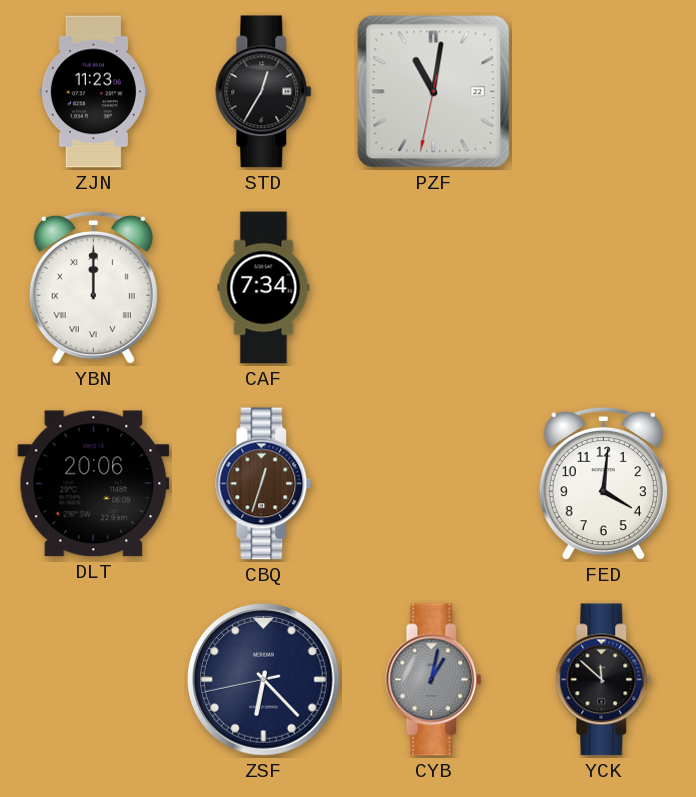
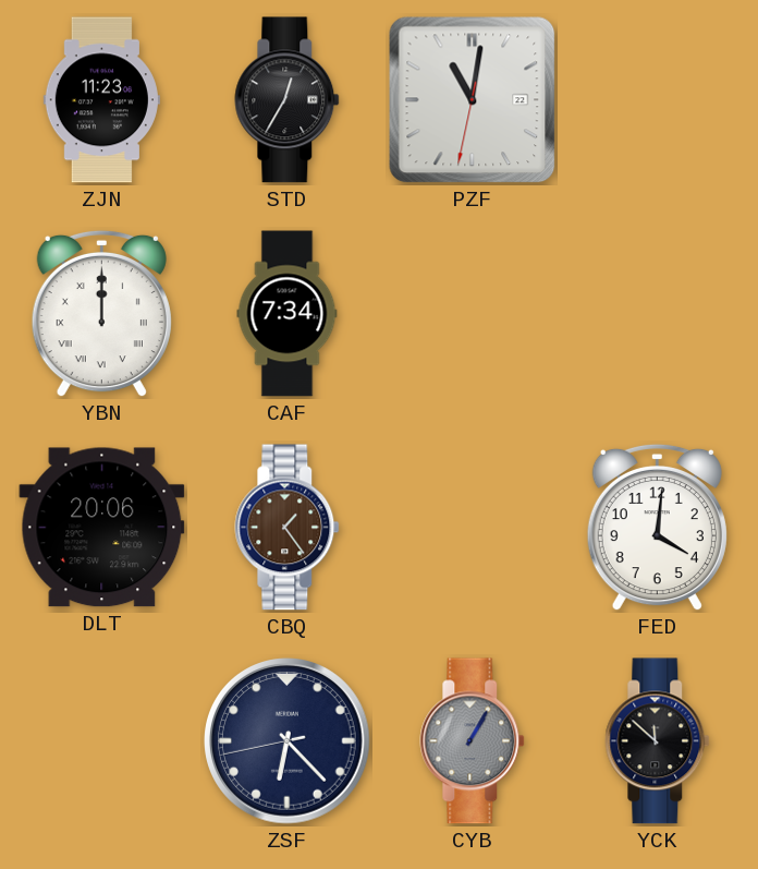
CBQ: 12:33 -> 1:24
CYB: 1:02 -> 1:05
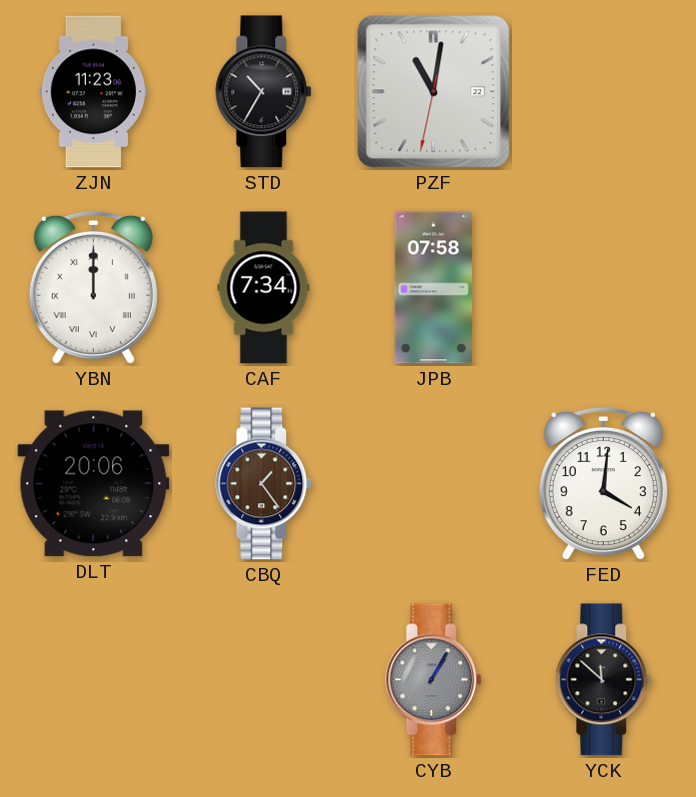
STD: 12:35 -> 10:35
JPB: none -> 07:58
ZSF: 6:22 -> none
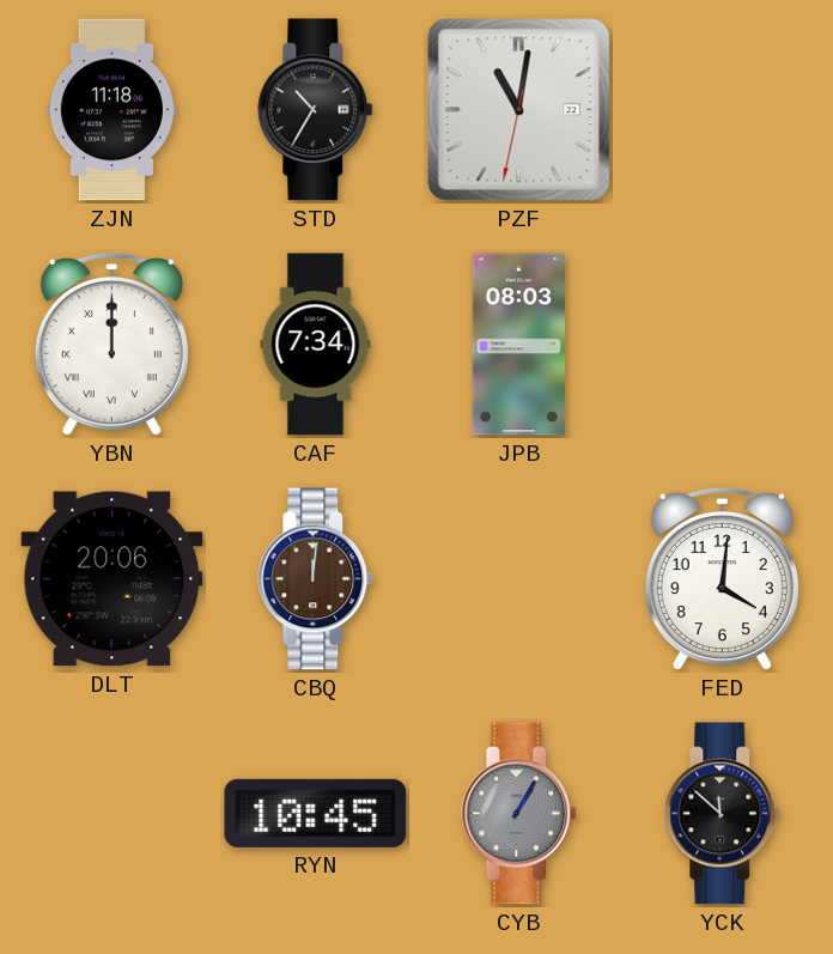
ZJN: 11:23 -> 11:18
JPB: 07:58 -> 08:03
CBQ: 1:24 -> 12:01
RYN: none -> 10:45
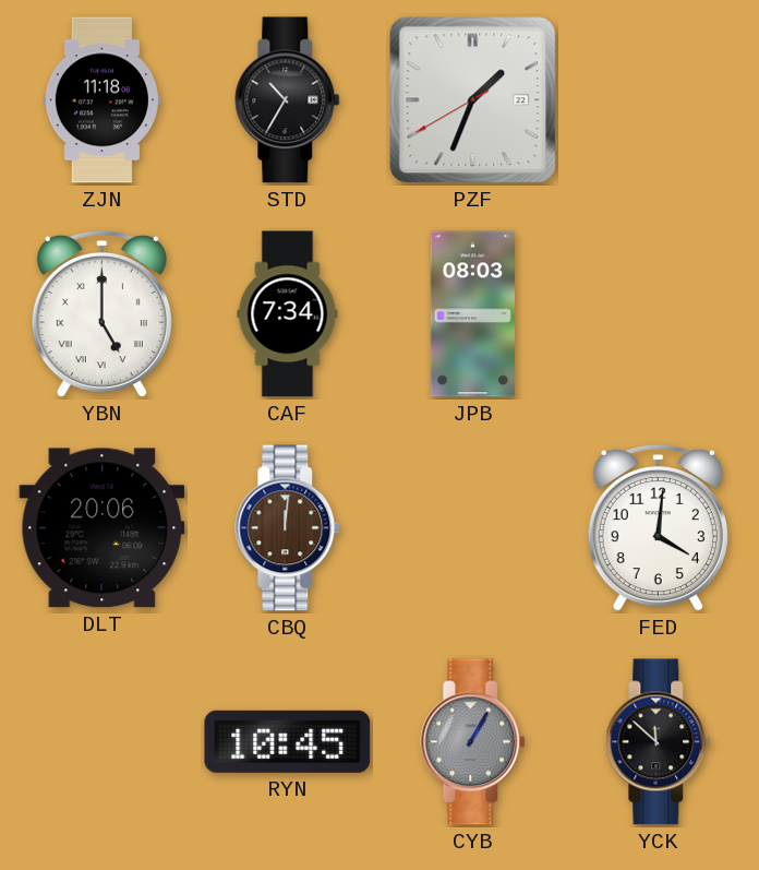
PZF: 11:01 -> 1:33
YBN: 12:00 -> 5:00
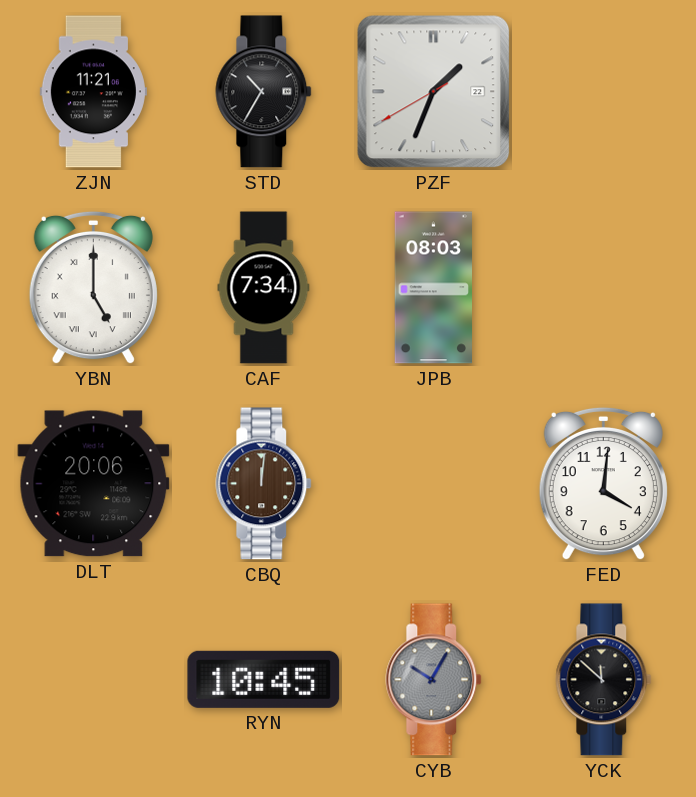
ZJN: 11:18 -> 11:21
CYB: 1:05 -> 10:05
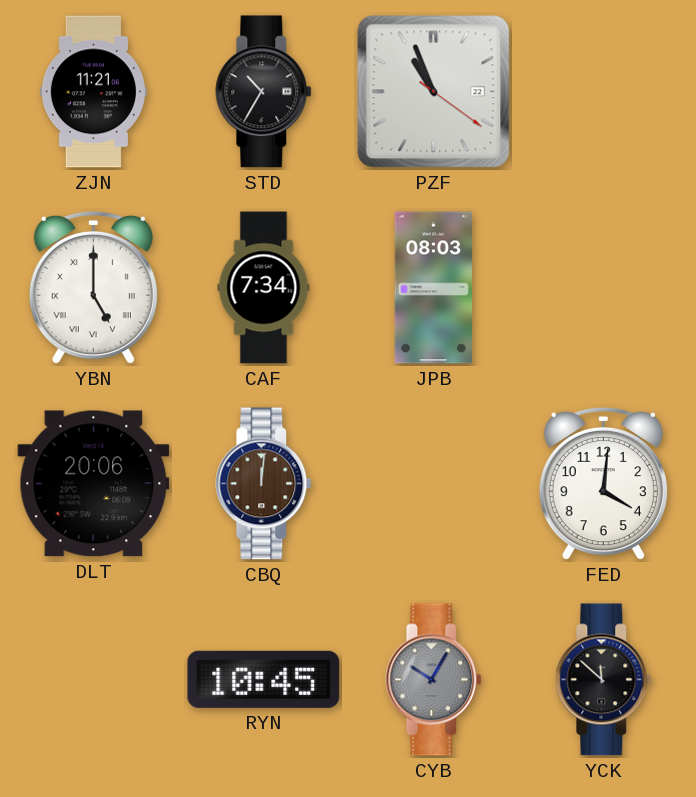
PZF: 1:33 -> 10:56
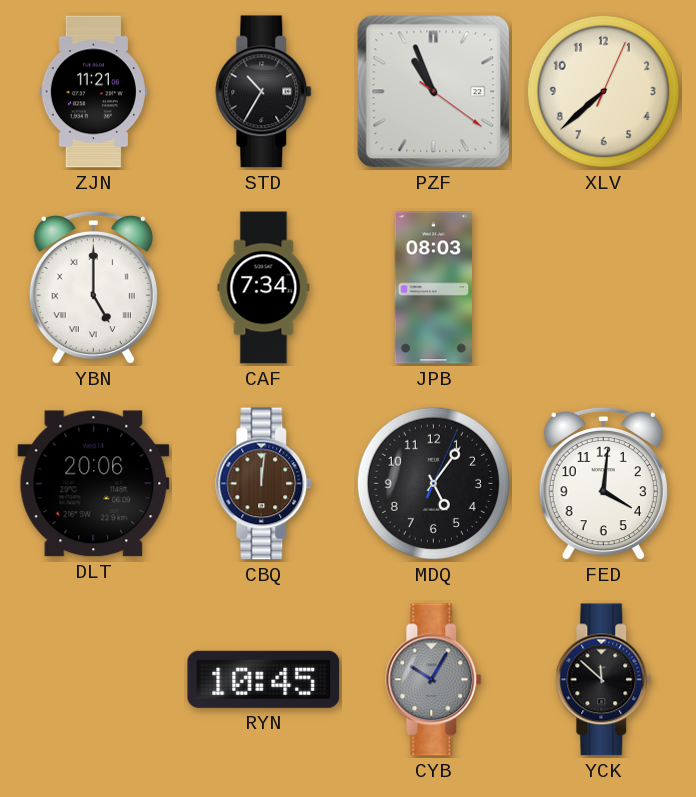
XLV: none -> 7:38
MDQ: none -> 5:06
